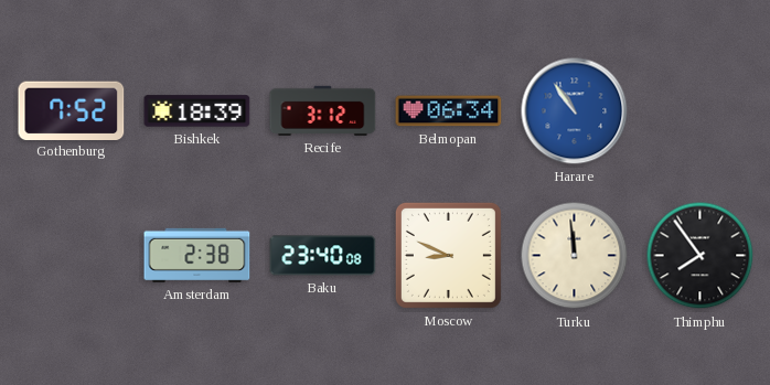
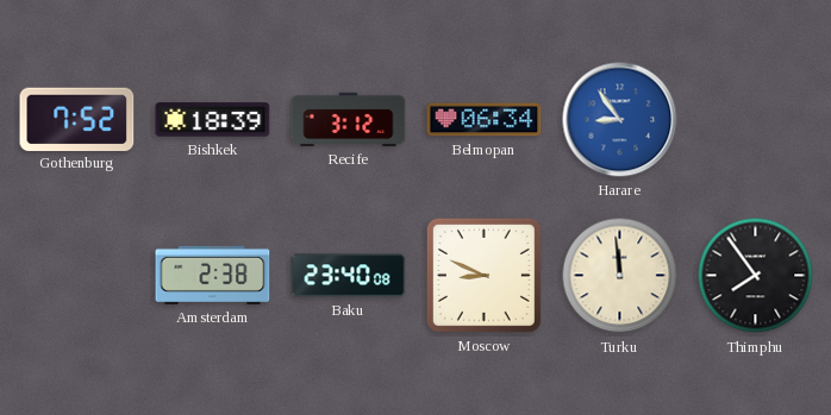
Harare: 10:54 -> 8:54
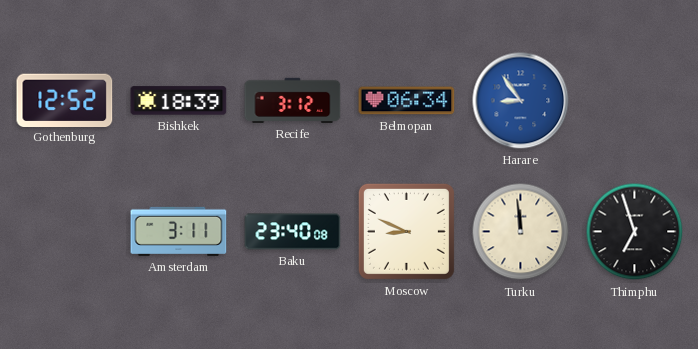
Gothenburg: 7:52 -> 12:52
Amsterdam: 2:38 -> 3:11
Thimphu: 7:54 -> 6:57
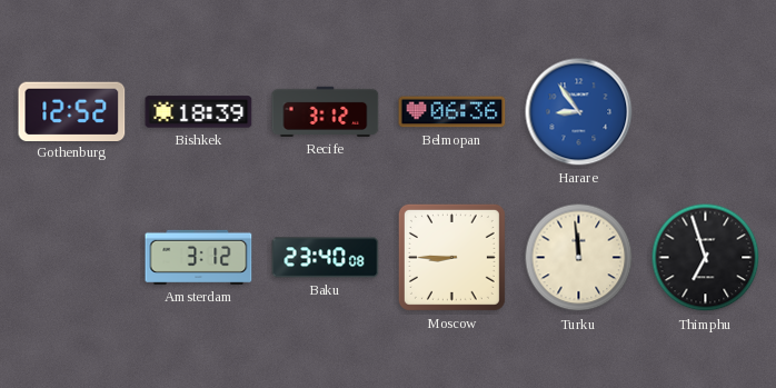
Belmopan: 06:34 -> 06:36
Amsterdam: 3:11 -> 3:12
Moscow: 8:49 -> 8:45
